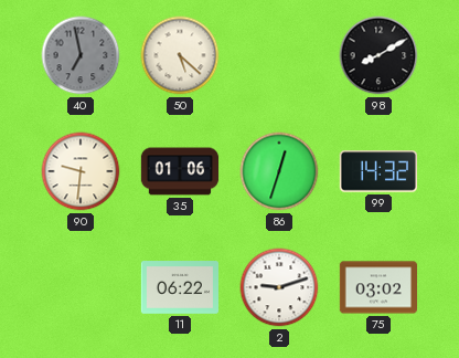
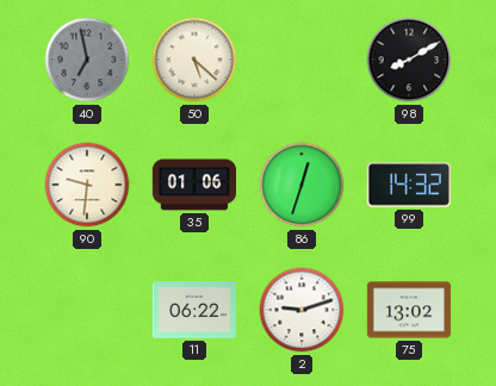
75: 03:02 -> 13:02
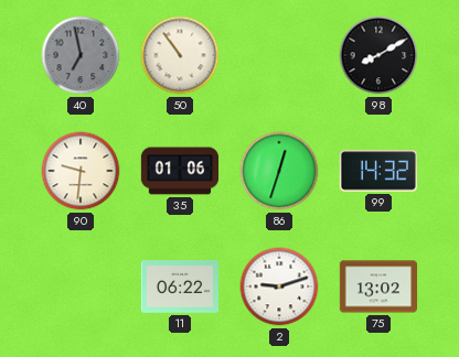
50: 5:22 -> 10:54
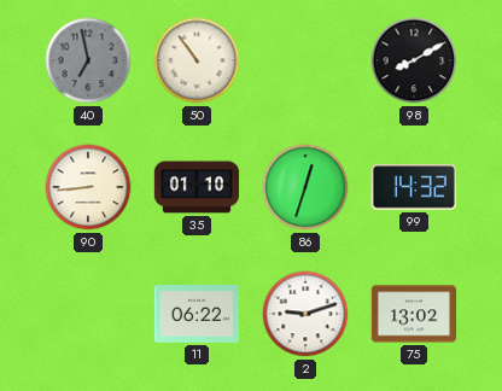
90: 9:31 -> 8:44
35: 01:06 -> 01:10
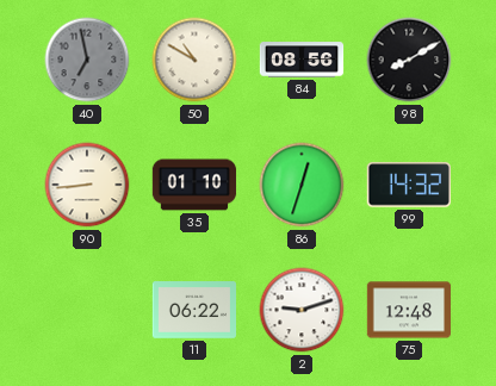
50: 10:54 -> 10:50
84: none -> 08:56
75: 13:02 -> 12:48
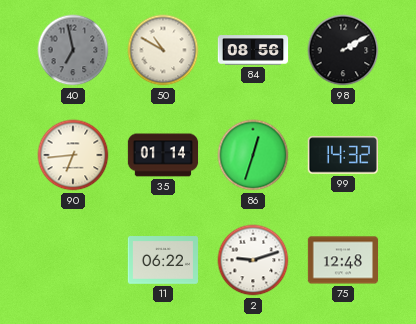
98: 8:10 -> 2:10
90: 8:44 -> 6:44
35: 01:10 -> 01:14
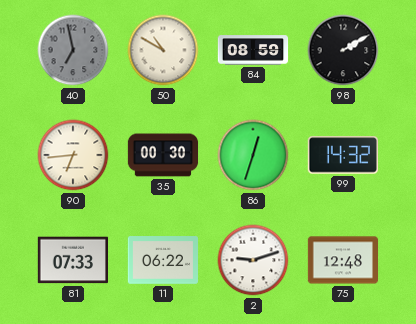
84: 08:56 -> 08:59
35: 01:14 -> 00:30
81: none -> 07:33
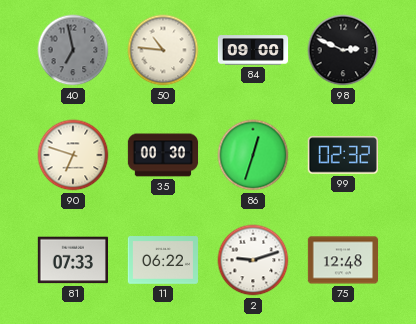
50: 10:50 -> 10:46
84: 08:59 -> 09:00
98: 2:10 -> 2:49
90: 6:44 -> 6:48
99: 14:32 -> 02:32
